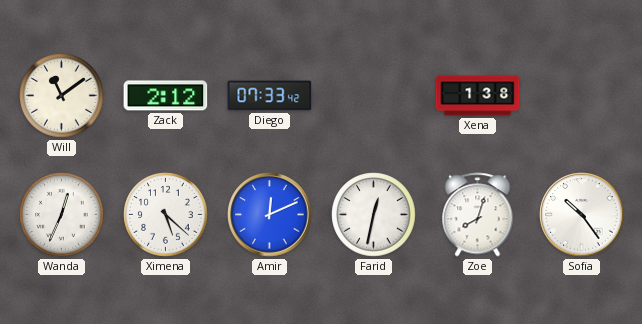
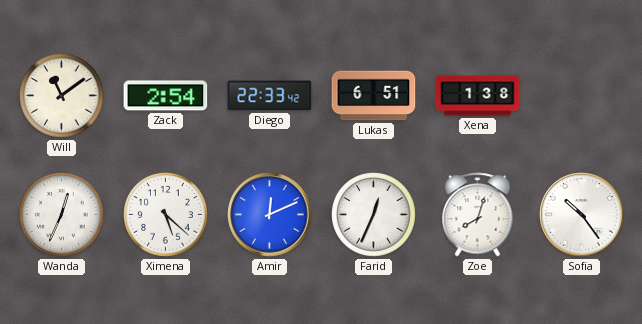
Zack: 2:12 -> 2:54
Diego: 07:33 -> 22:33
Lukas: none -> 6:51
Farid: 12:32 -> 12:34
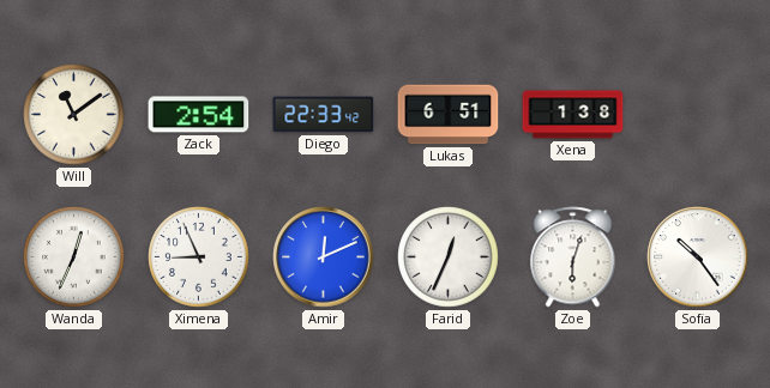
Ximena: 5:22 -> 8:56
Zoe: 8:03 -> 6:03
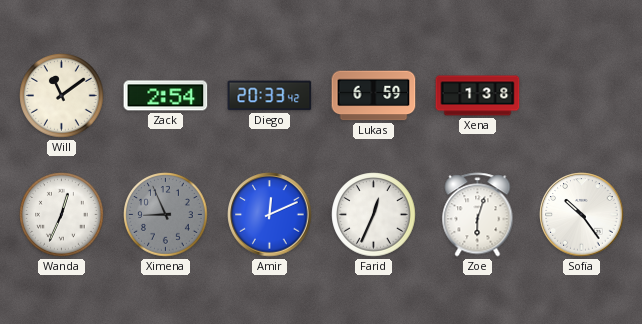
Diego: 22:33 -> 20:33
Lukas: 6:51 -> 6:59
Ximena dial: white -> grey
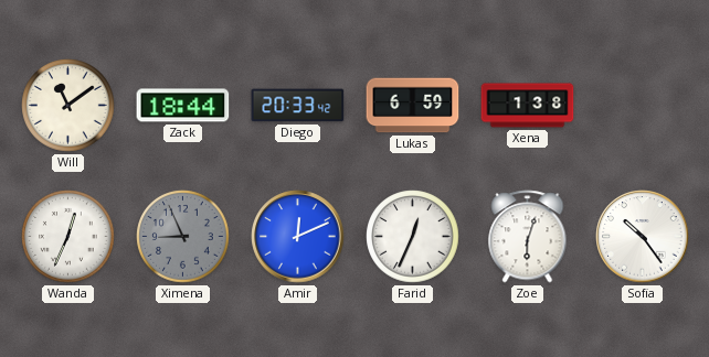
Zack: 2:54 -> 18:44
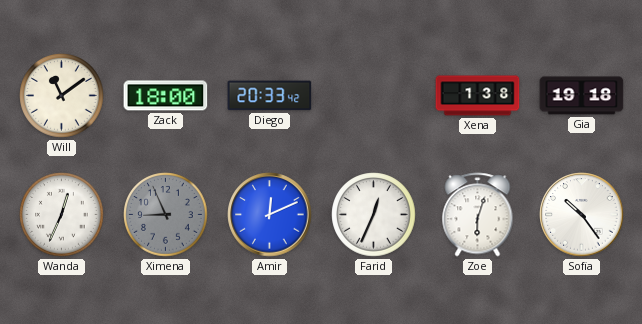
Zack: 18:44 -> 18:00
Lukas: 6:59 -> none
Gia: none -> 19:18
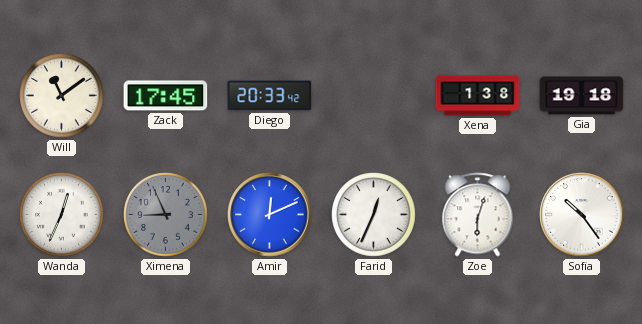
Zack: 18:00 -> 17:45
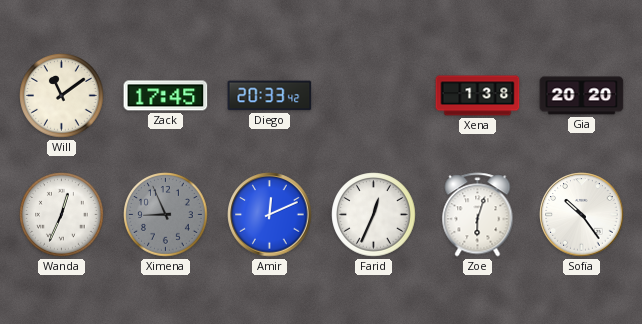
Gia: 19:18 -> 20:20
